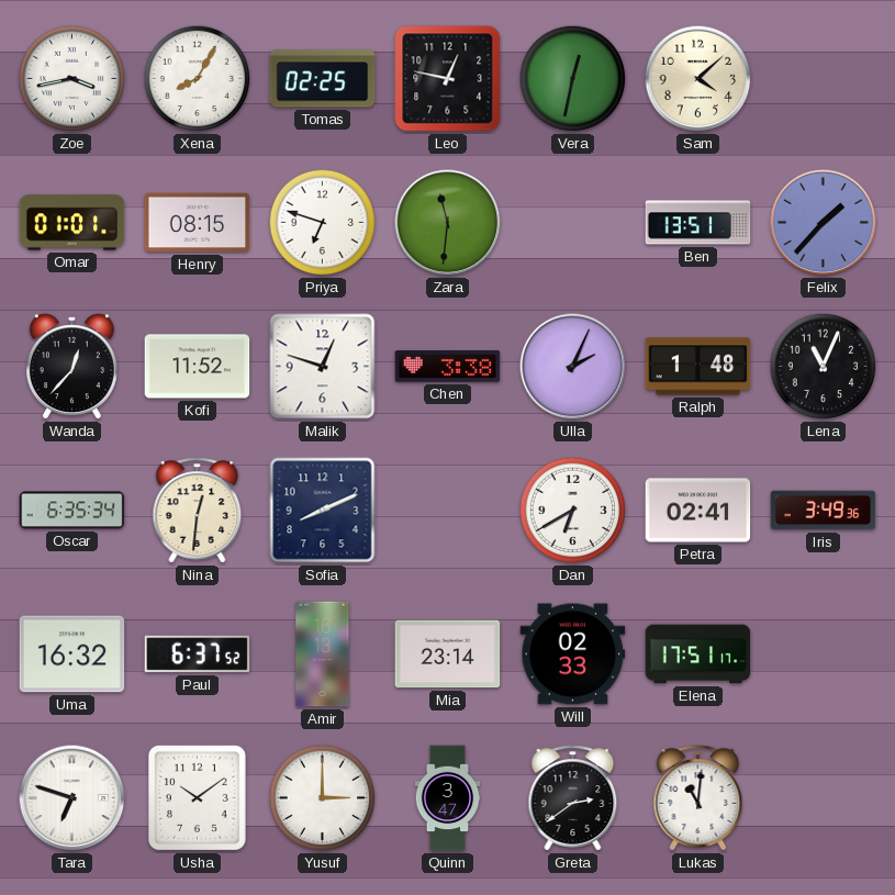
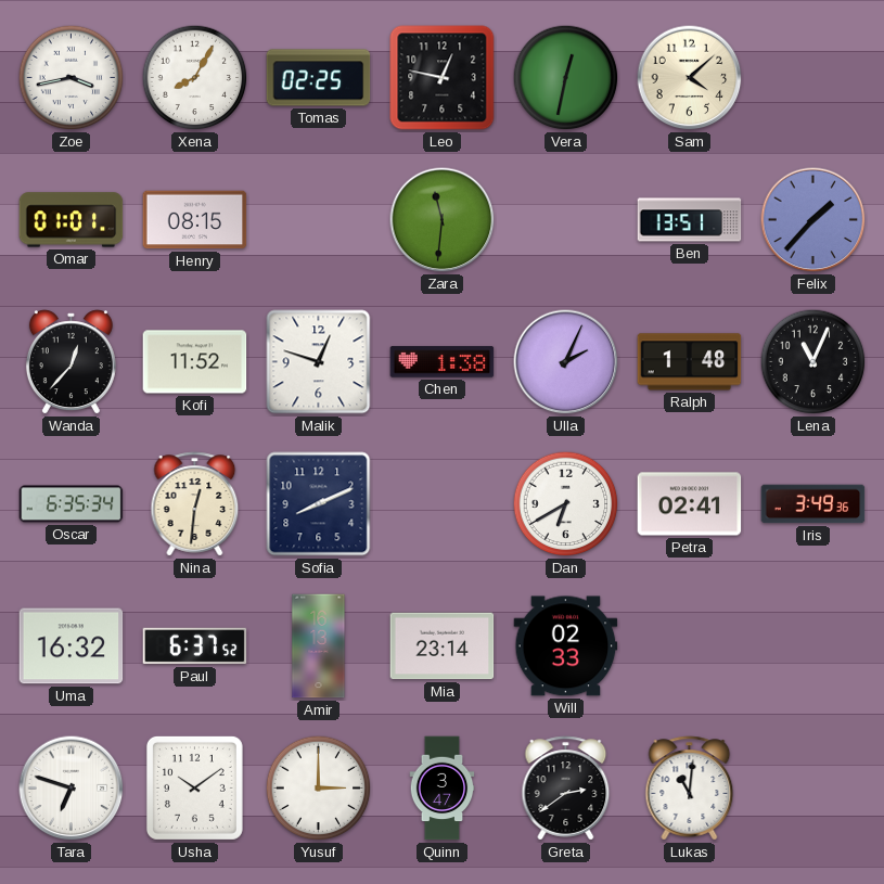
Priya: 6:48 -> none
Chen: 3:38 -> 1:38
Elena: 17:51 -> none
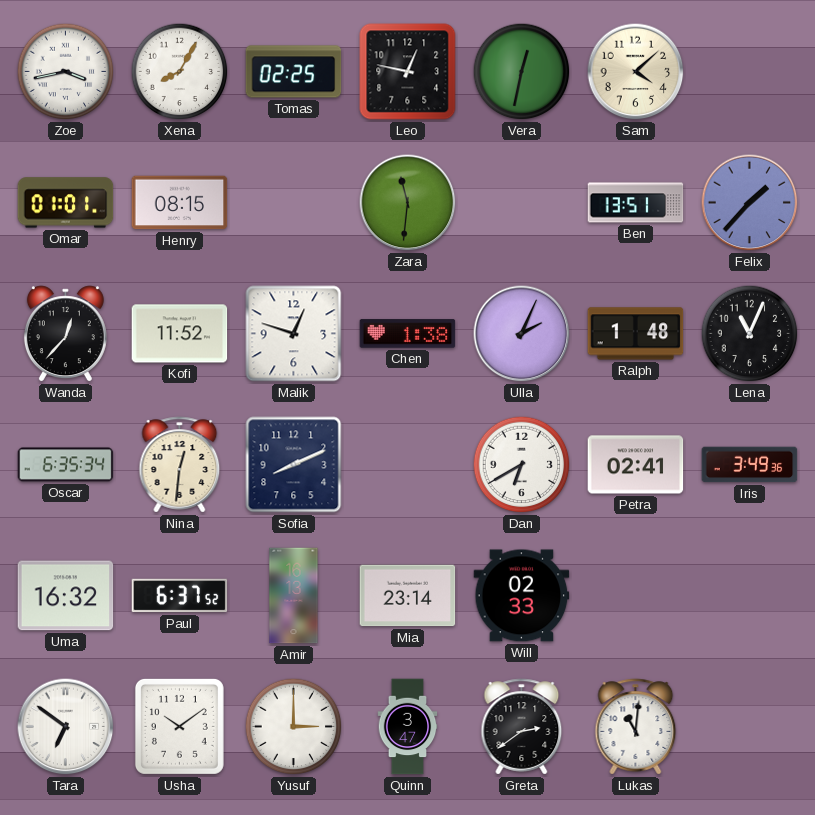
Tara: 6:48 -> 6:51
